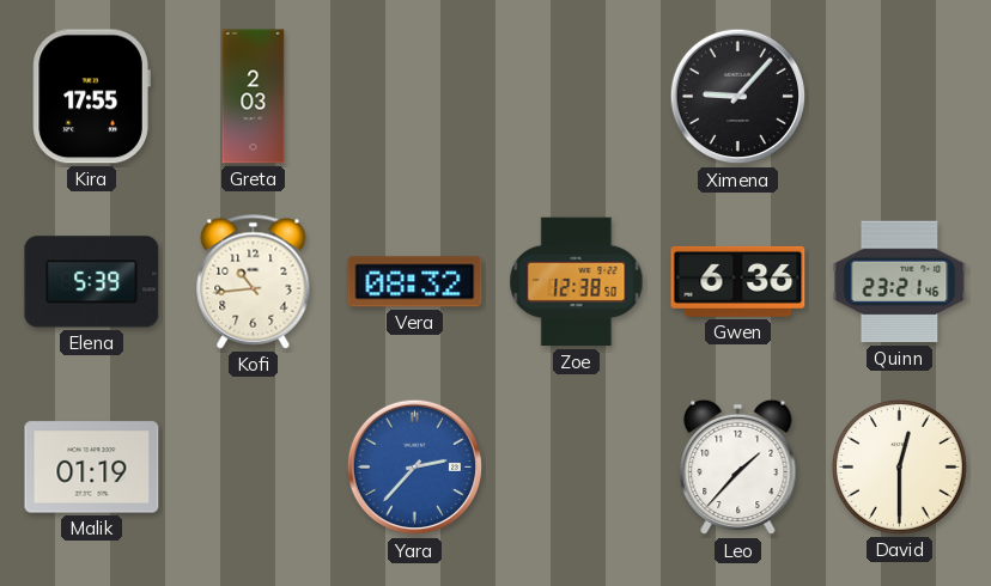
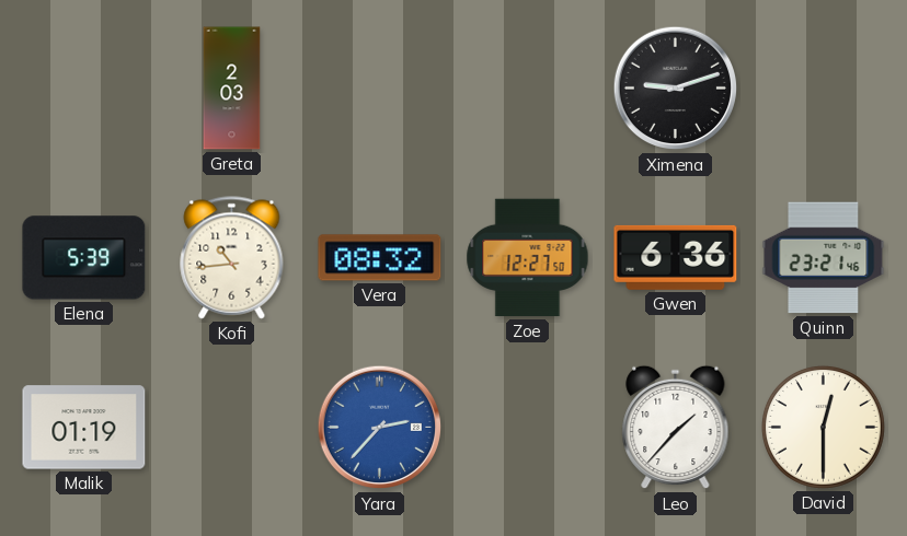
Kira: 17:55 -> none
Ximena: 9:07 -> 9:12
Zoe: 12:38 -> 12:27
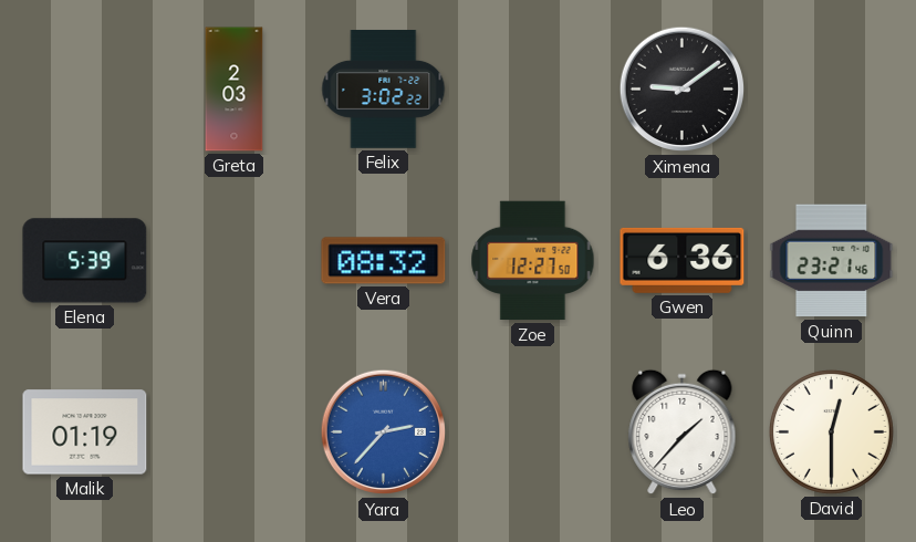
Felix: none -> 3:02
Ximena: 9:12 -> 9:09
Kofi: 10:44 -> none
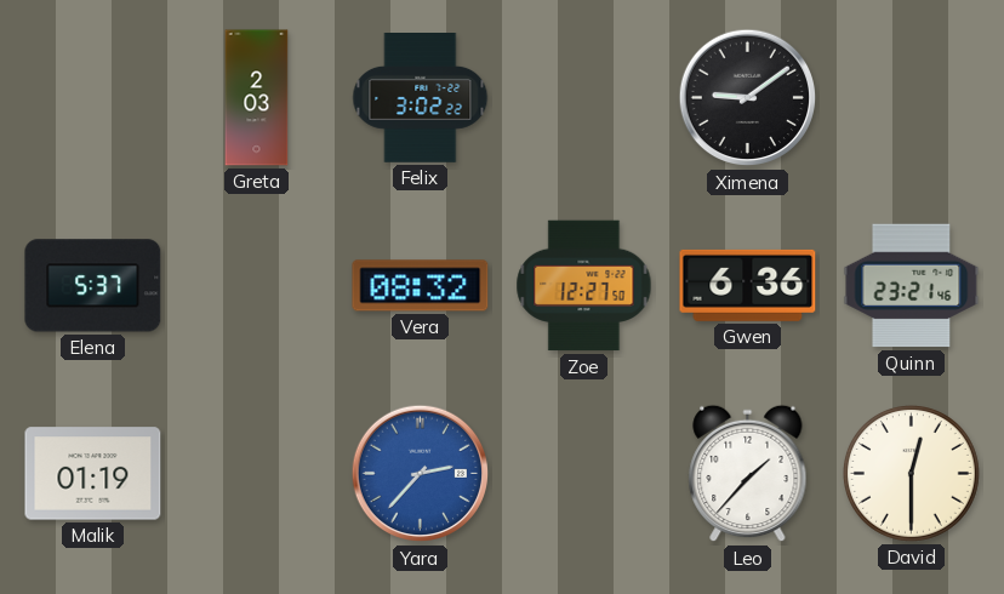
Elena: 5:39 -> 5:37
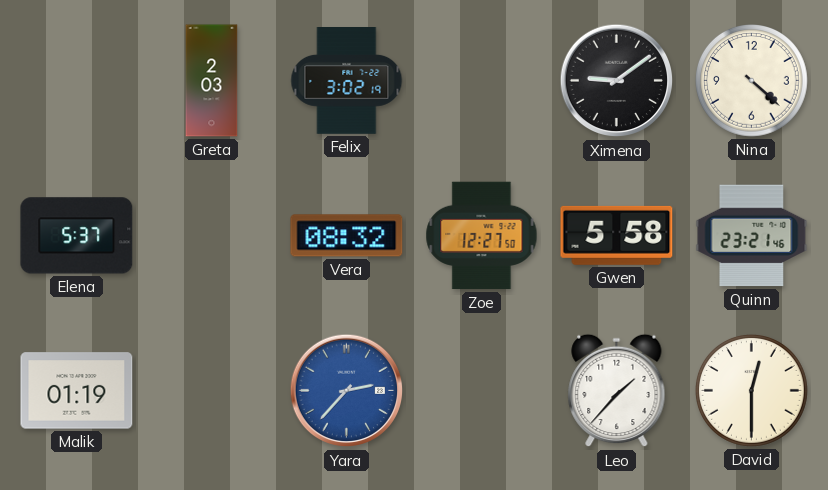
Felix: 3:02:22 -> 3:02:19
Nina: none -> 4:22
Gwen: 6:36 -> 5:58
